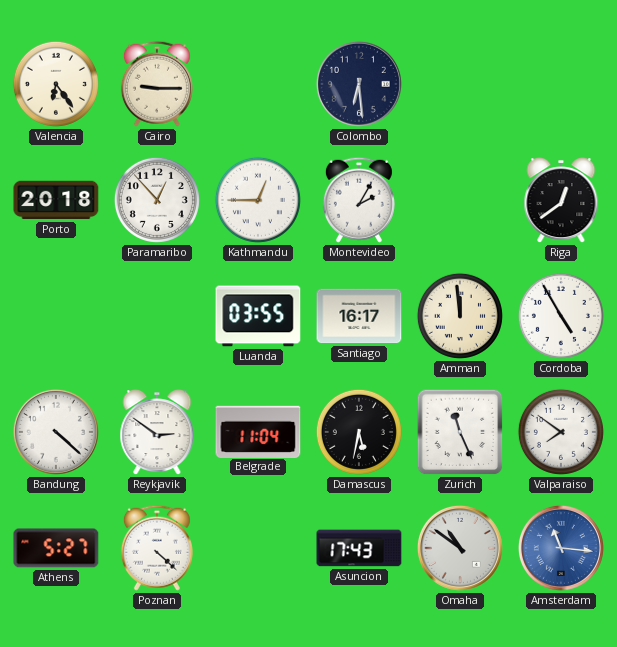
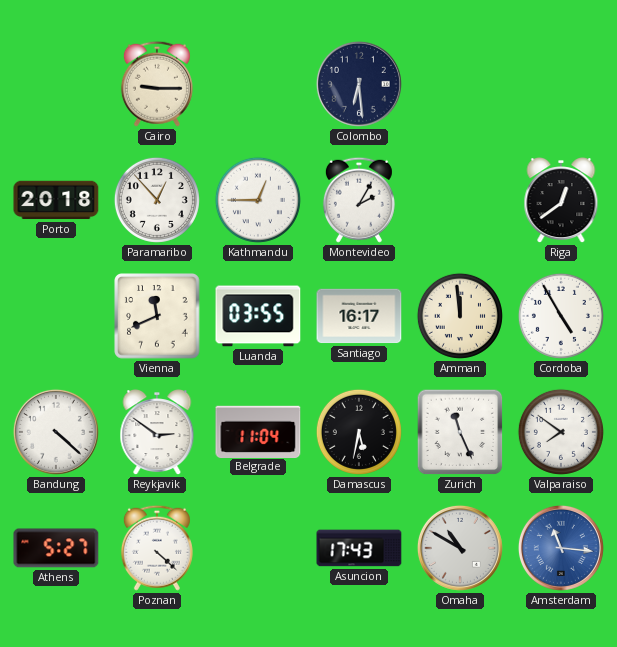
Valencia: 6:24 -> none
Vienna: none -> 11:41
Omaha: 10:51 -> 10:50
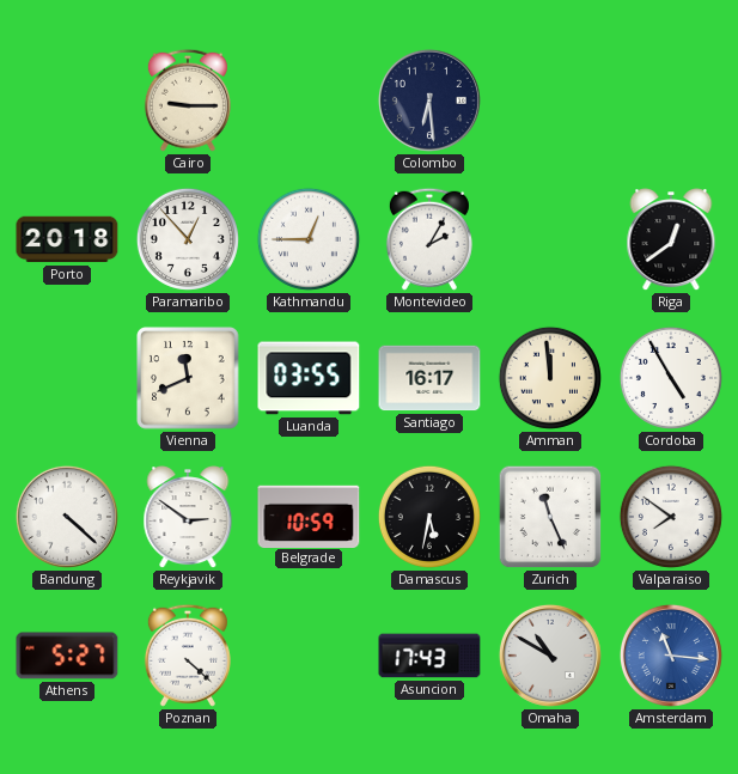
Belgrade: 11:04 -> 10:59
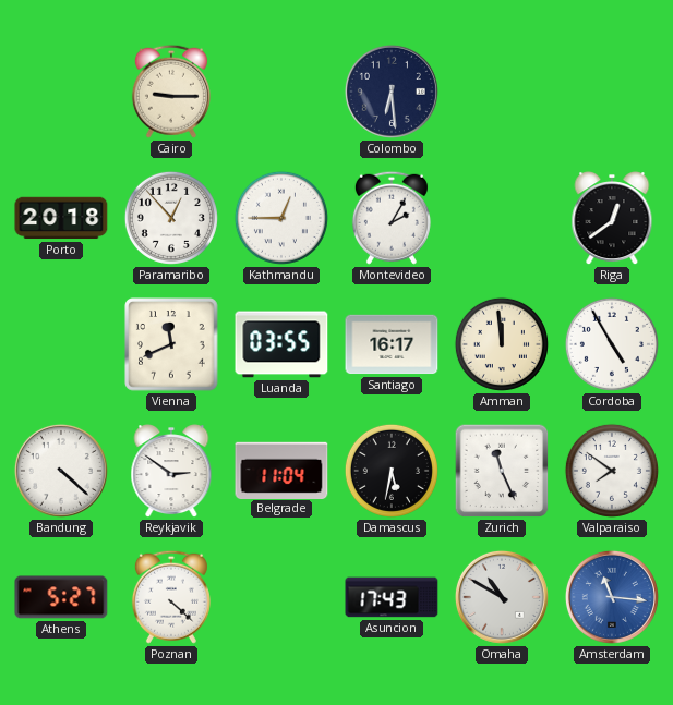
Belgrade: 10:59 -> 11:04
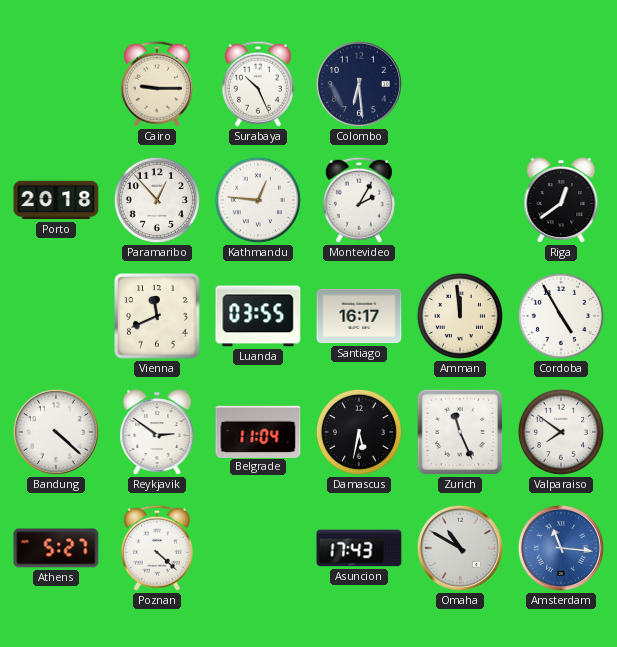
Surabaya: none -> 10:26
Kathmandu: 12:45 -> 12:46
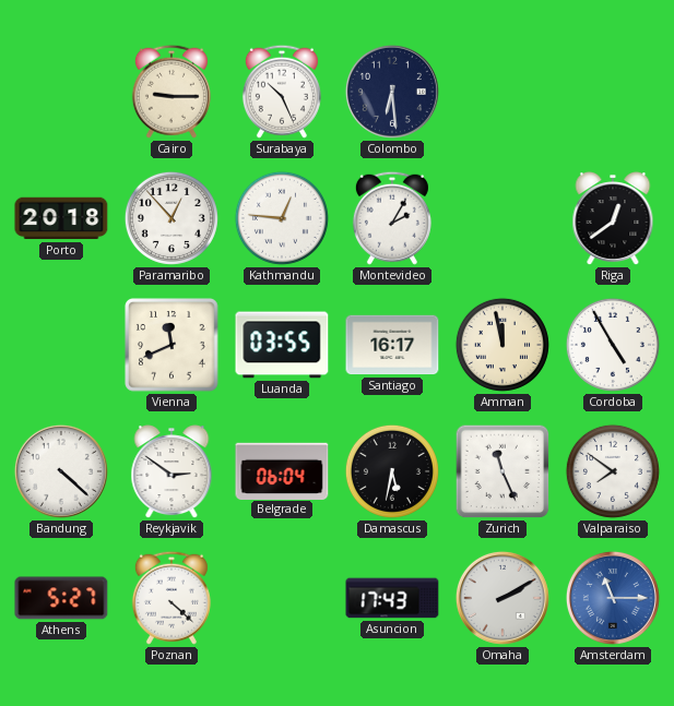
Amman: 11:59 -> 11:58
Belgrade: 11:04 -> 06:04
Omaha: 10:50 -> 2:10
Amsterdam: 11:16 -> 11:15
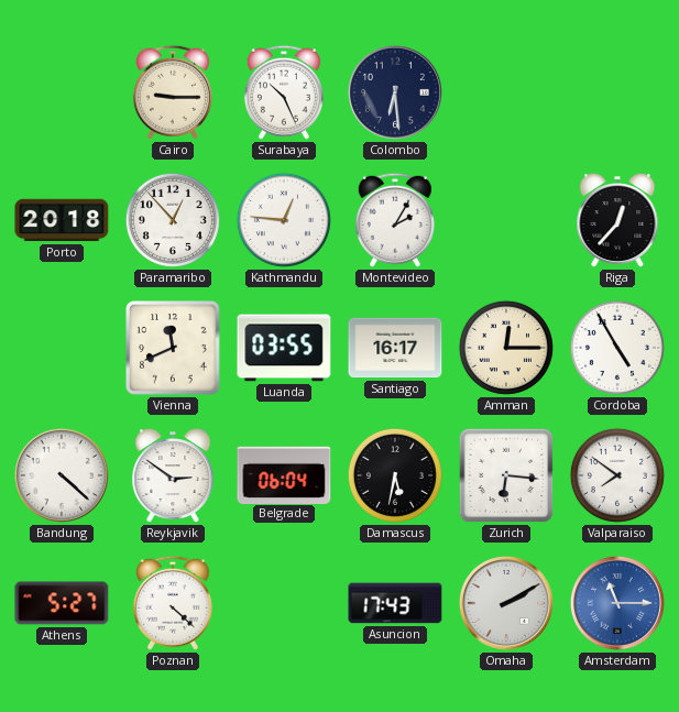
Riga: 12:39 -> 12:37
Amman: 11:58 -> 12:15
Zurich: 11:26 -> 6:16
